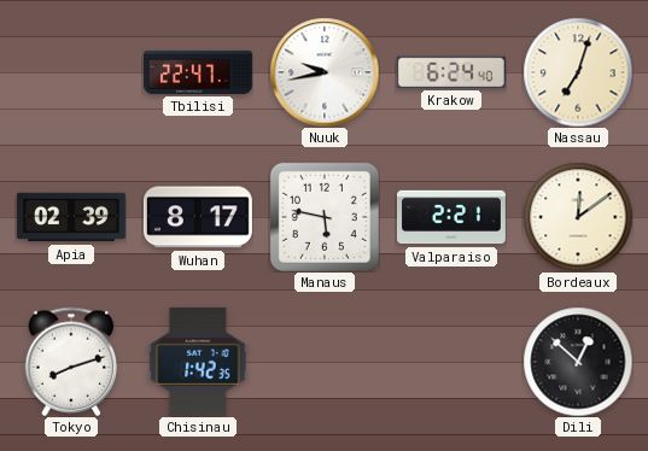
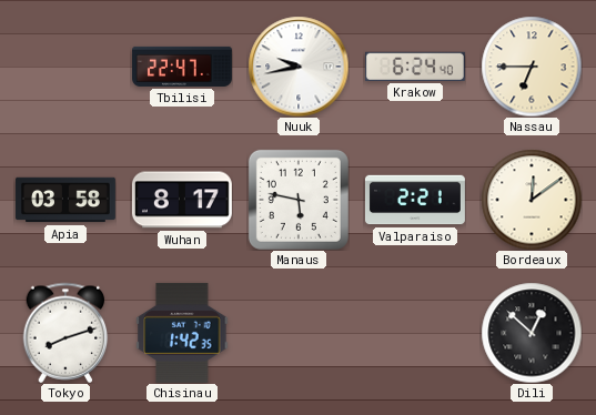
Nassau: 7:03 -> 6:45
Apia: 02:39 -> 03:58
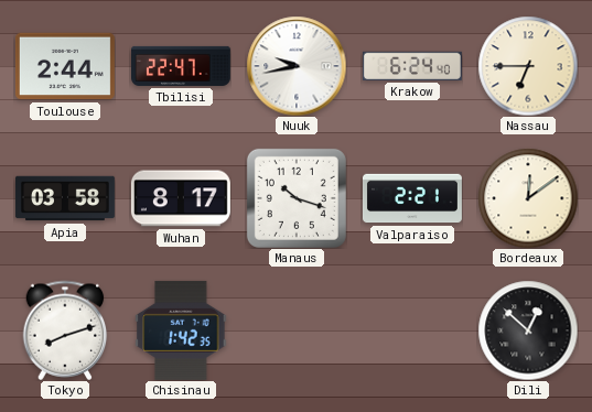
Toulouse: none -> 2:44
Manaus: 5:47 -> 10:18
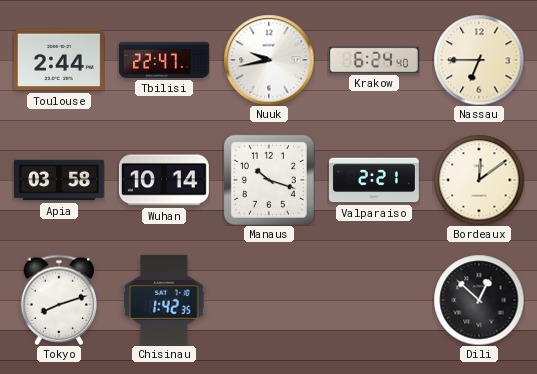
Wuhan: 8:17 -> 10:14
